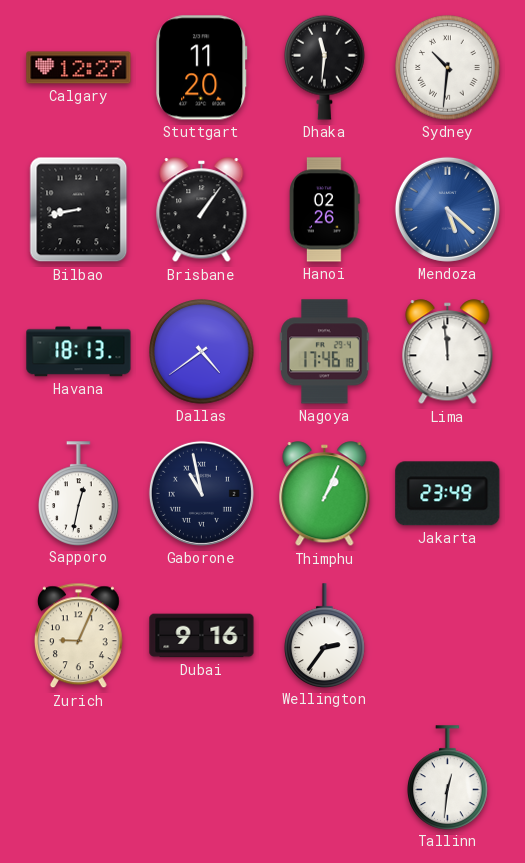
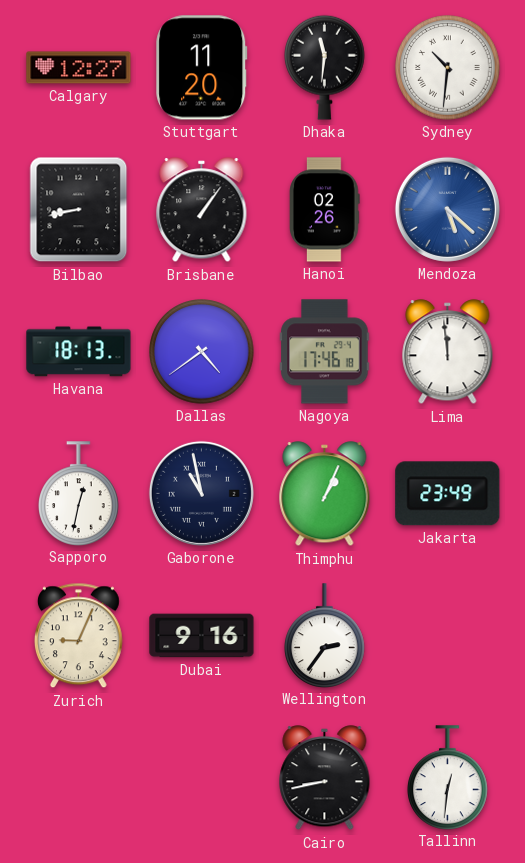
Cairo: none -> 8:43
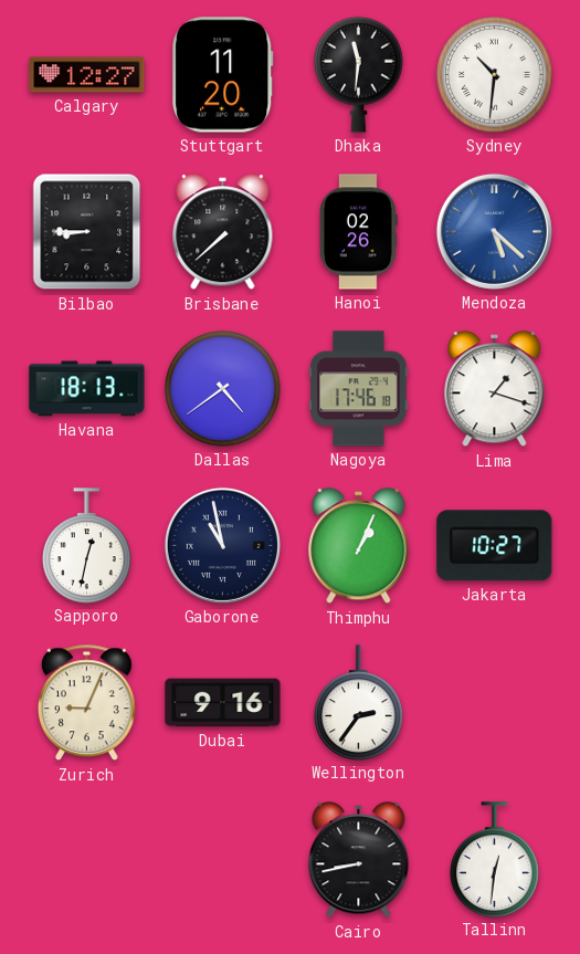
Bilbao: 8:43 -> 8:45
Brisbane: 1:06 -> 7:38
Lima: 11:59 -> 1:18
Jakarta: 23:49 -> 10:27
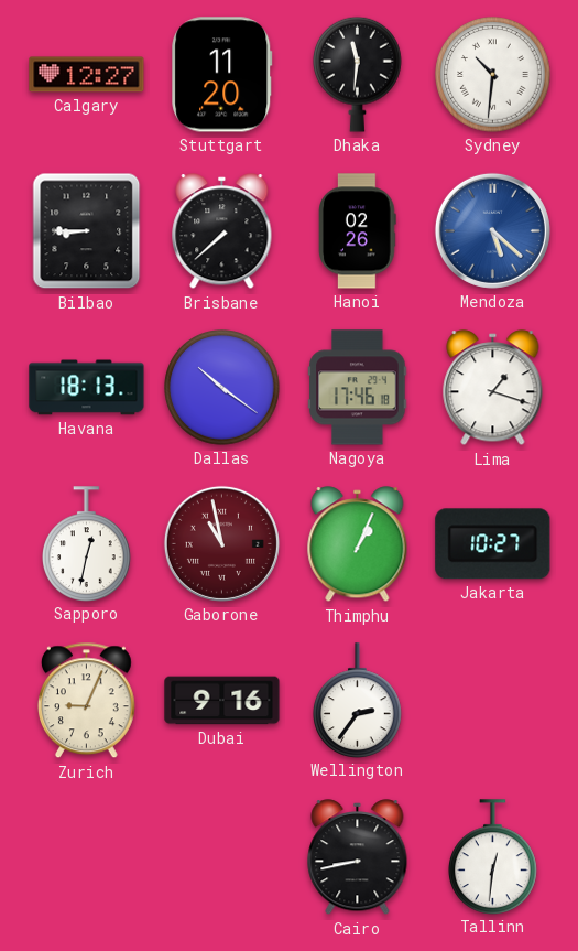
Dallas: 4:39 -> 10:21
Gaborone dial: navy -> burgundy
